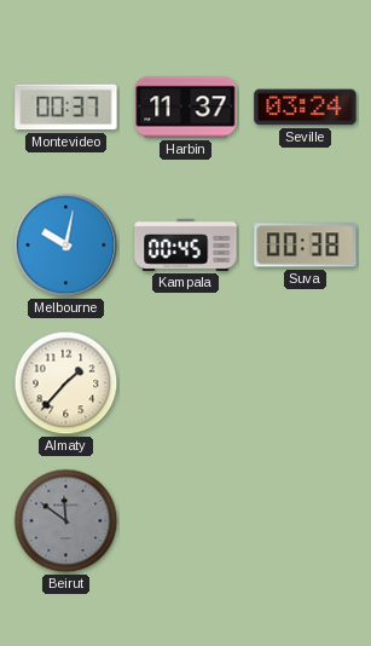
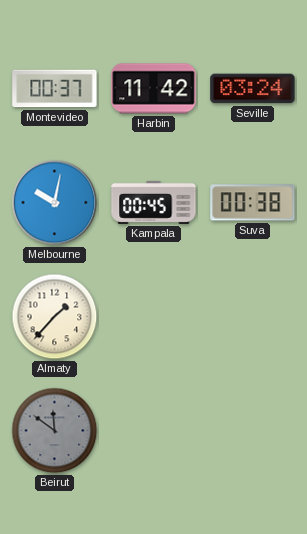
Harbin: 11:37 -> 11:42
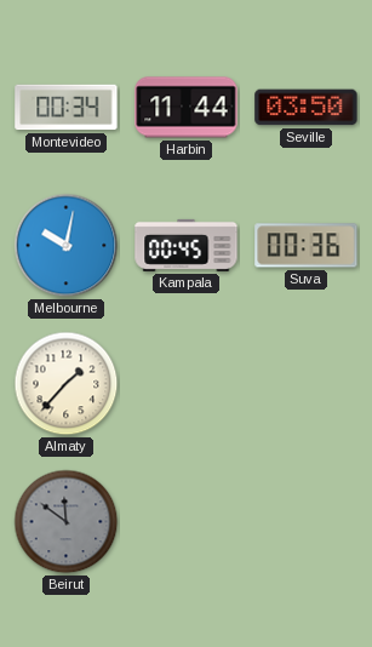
Montevideo: 00:37 -> 00:34
Harbin: 11:42 -> 11:44
Seville: 03:24 -> 03:50
Suva: 00:38 -> 00:36
